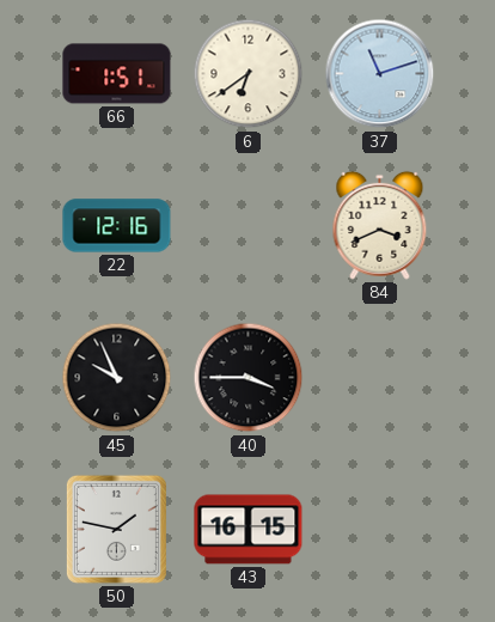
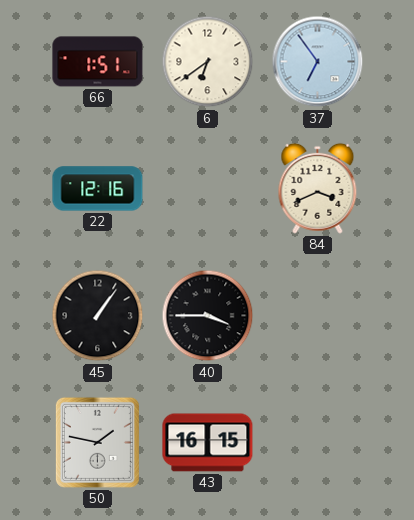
37: 11:12 -> 6:54
45: 9:56 -> 1:06
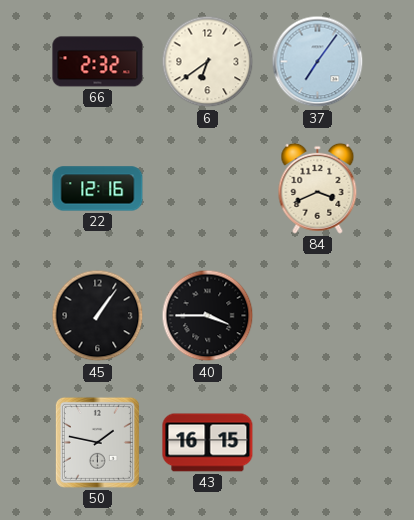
66: 1:51 -> 2:32
37: 6:54 -> 7:06
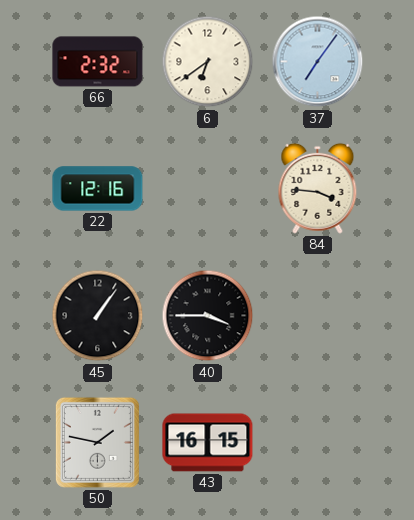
84: 3:41 -> 3:46
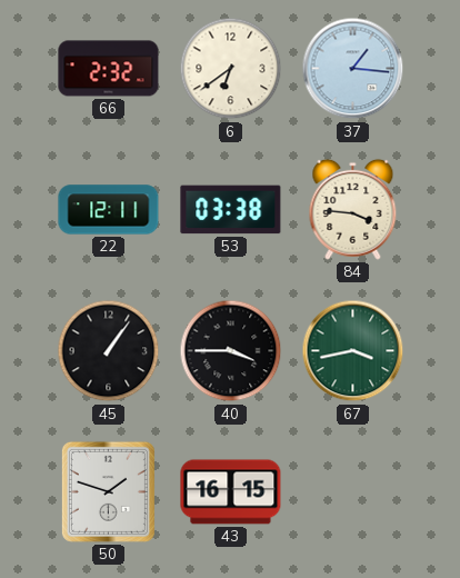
37: 7:06 -> 1:16
22: 12:16 -> 12:11
53: none -> 03:38
67: none -> 3:43
50: 1:47 -> 1:48
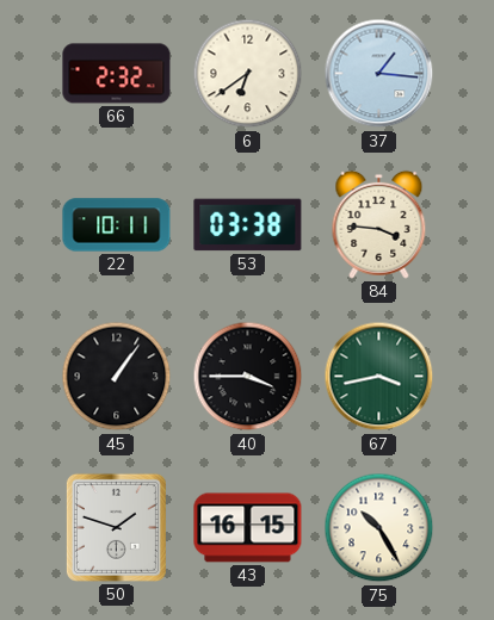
22: 12:11 -> 10:11
75: none -> 10:25
